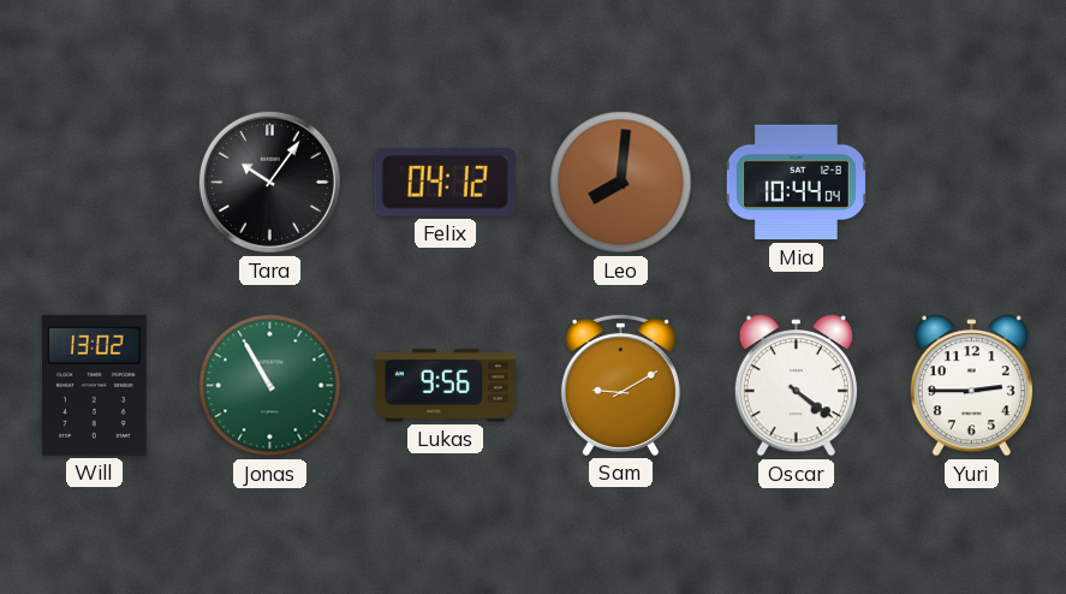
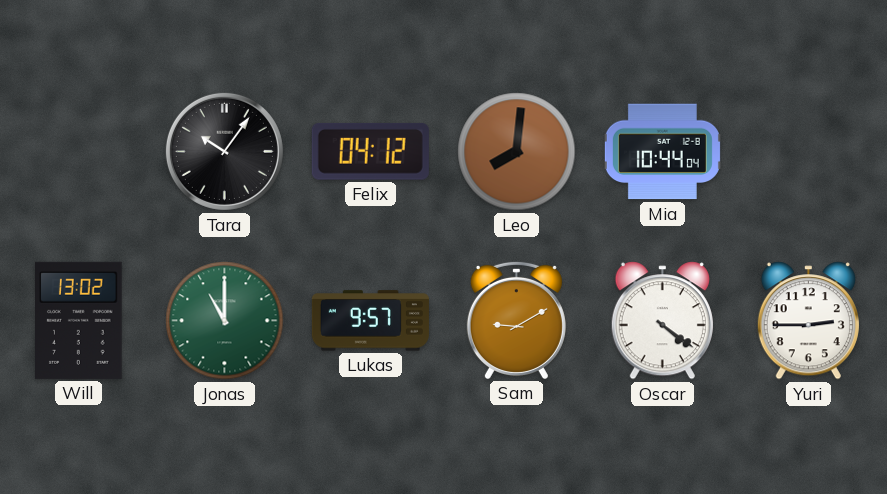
Jonas: 10:55 -> 11:00
Lukas: 9:56 -> 9:57
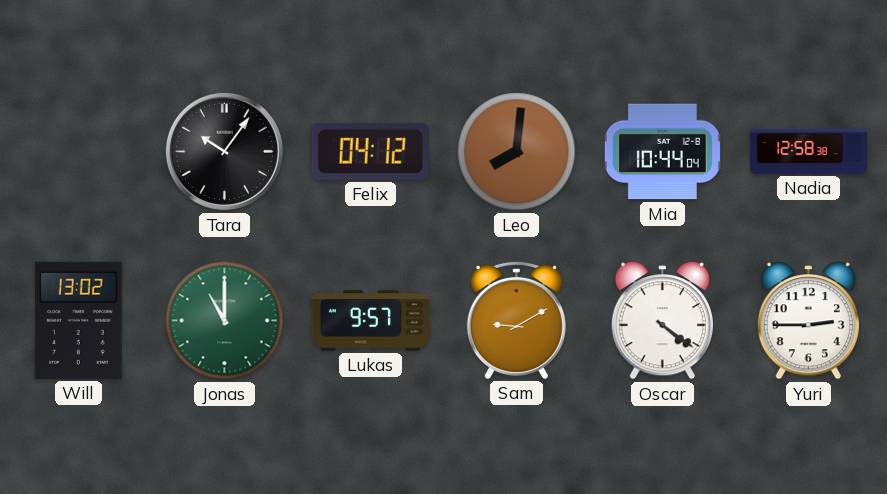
Nadia: none -> 12:58
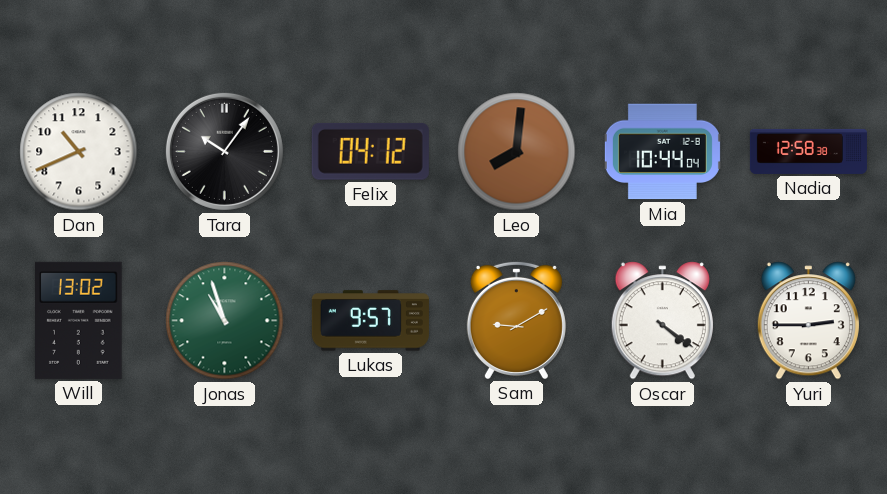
Dan: none -> 10:41
Jonas: 11:00 -> 10:57
